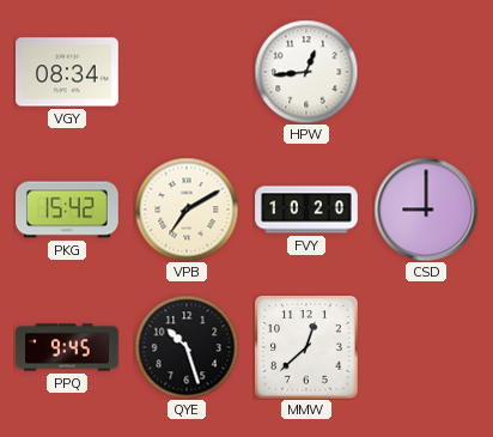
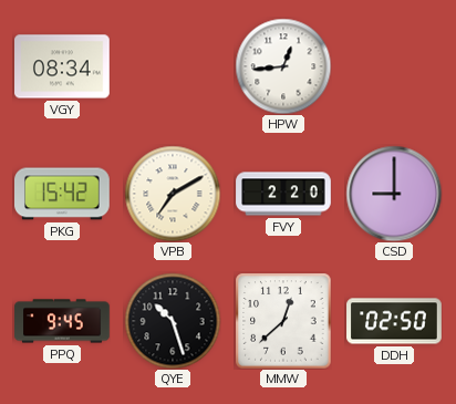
FVY: 10:20 -> 2:20
DDH: none -> 02:50
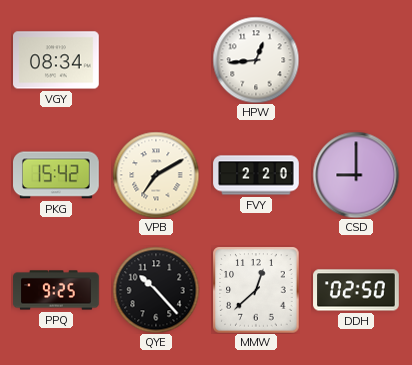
PPQ: 9:45 -> 9:25
QYE: 10:27 -> 10:23
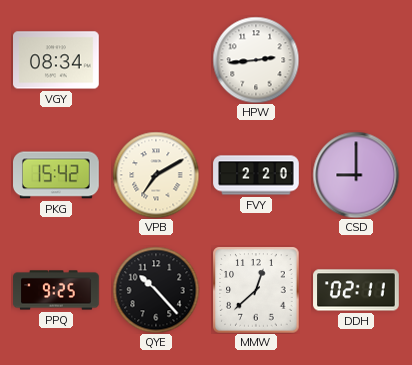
HPW: 12:44 -> 2:44
DDH: 02:50 -> 02:11
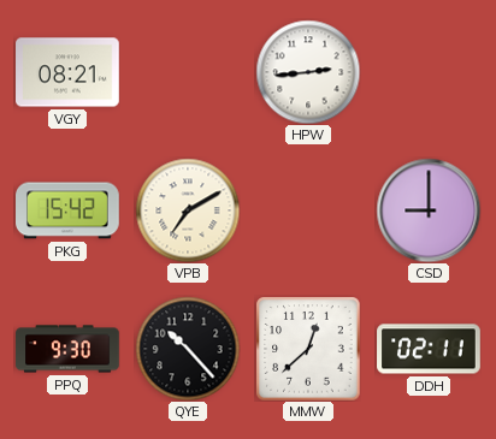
VGY: 08:34 -> 08:21
FVY: 2:20 -> none
PPQ: 9:25 -> 9:30
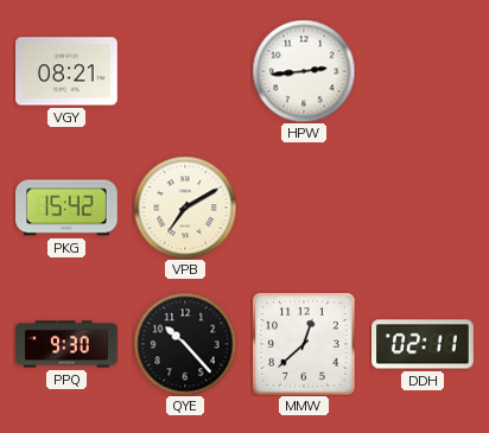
CSD: 9:00 -> none
